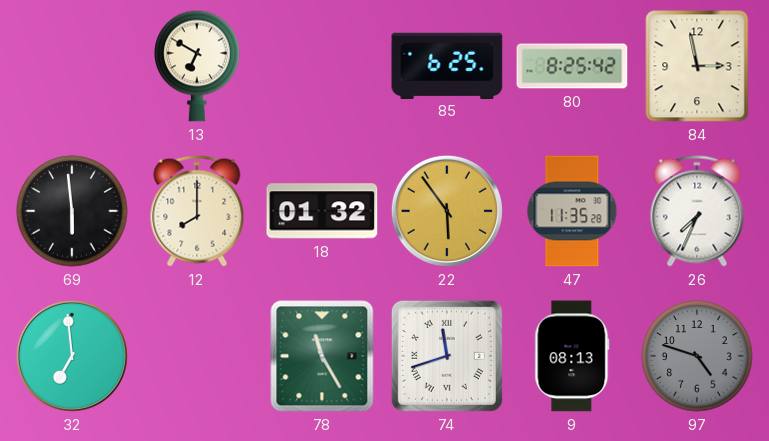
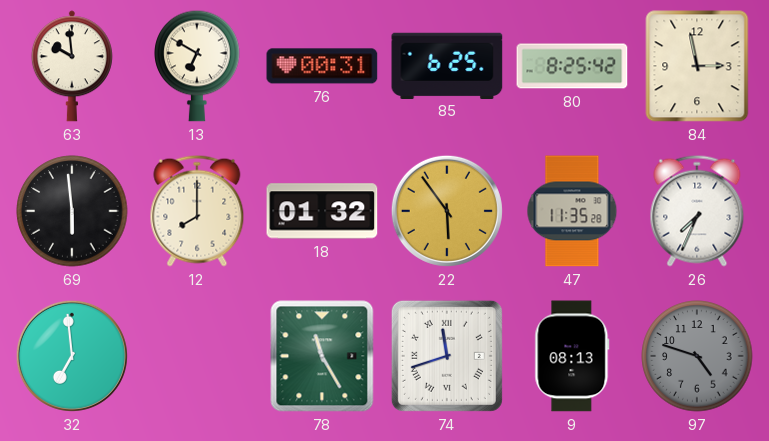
63: none -> 9:59
76: none -> 00:31
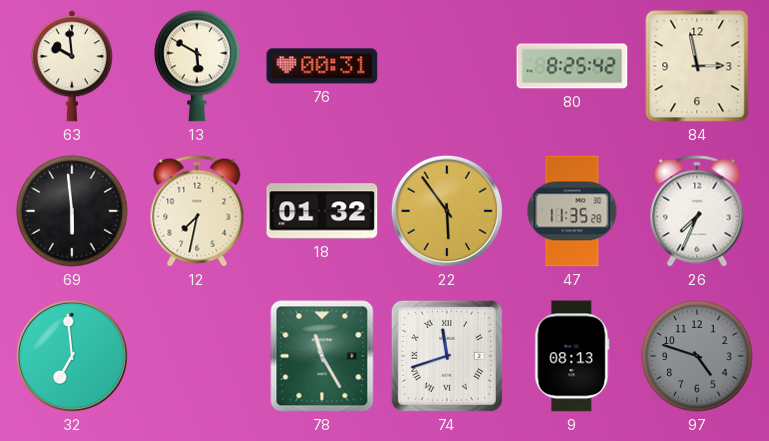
13: 6:50 -> 5:50
85: 6:25 -> none
12: 8:00 -> 7:32
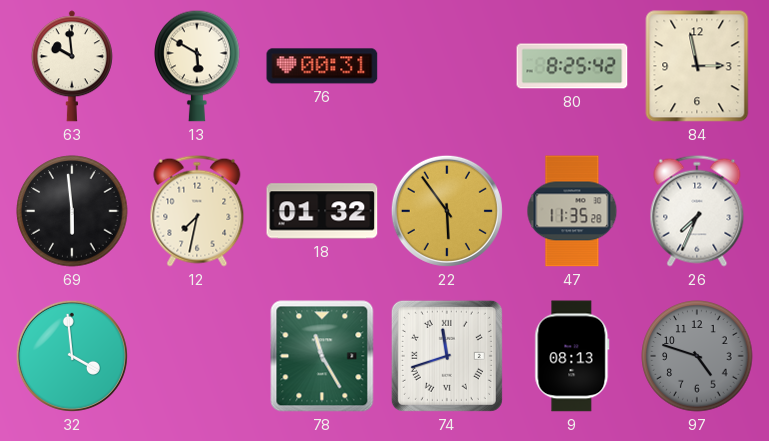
32: 6:59 -> 3:59
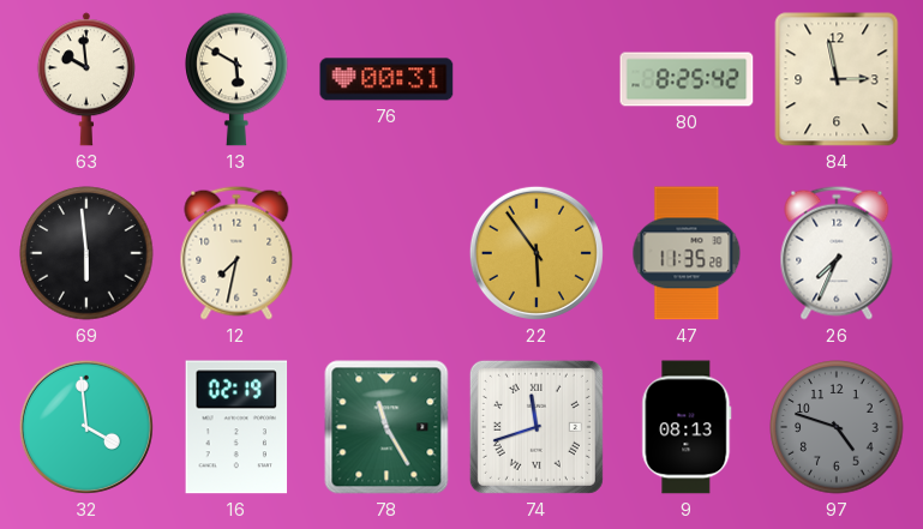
18: 01:32 -> none
16: none -> 02:19
